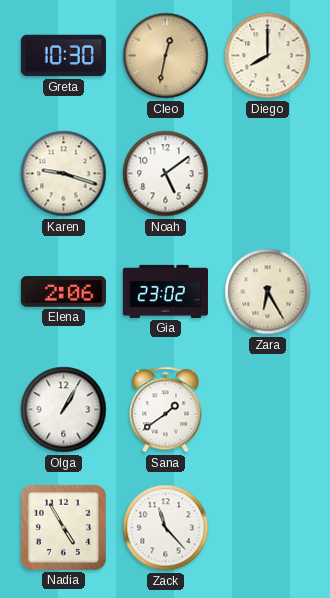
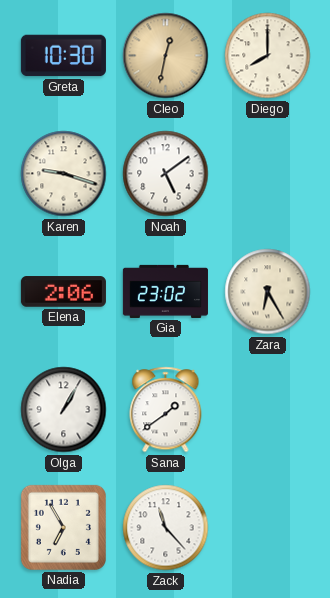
Nadia: 4:55 -> 6:55
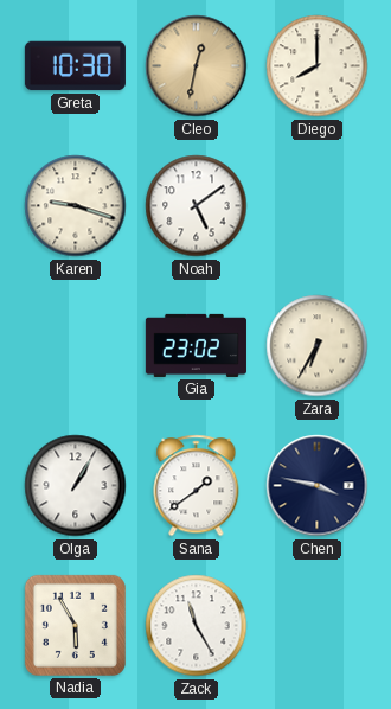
Elena: 2:06 -> none
Zara: 6:25 -> 6:35
Chen: none -> 3:47
Nadia: 6:55 -> 5:55
Zack: 11:23 -> 11:25
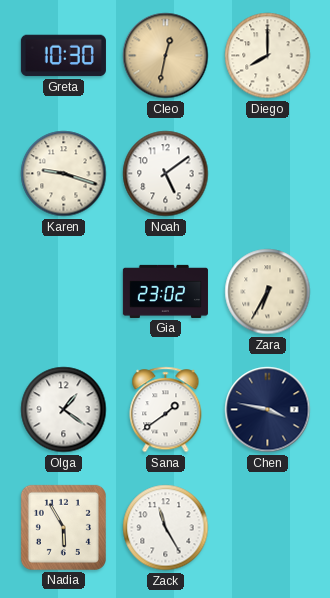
Olga: 1:05 -> 1:21
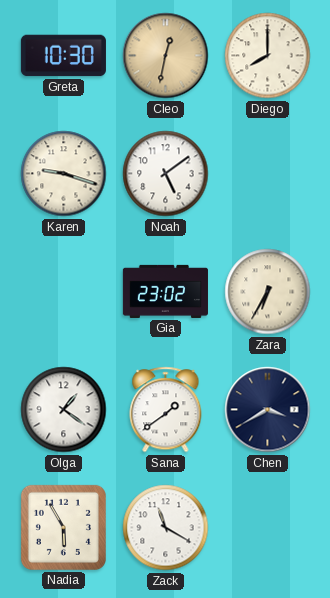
Chen: 3:47 -> 3:40
Zack: 11:25 -> 11:20
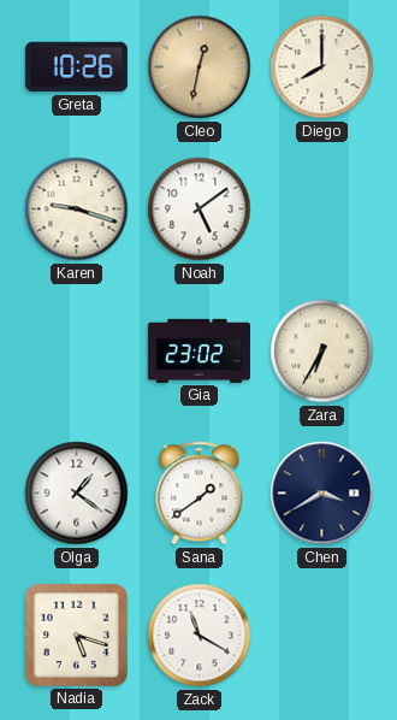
Greta: 10:30 -> 10:26
Nadia: 5:55 -> 5:18
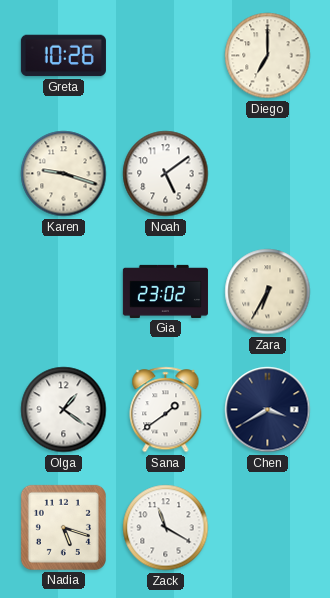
Cleo: 12:32 -> none
Diego: 8:00 -> 7:00
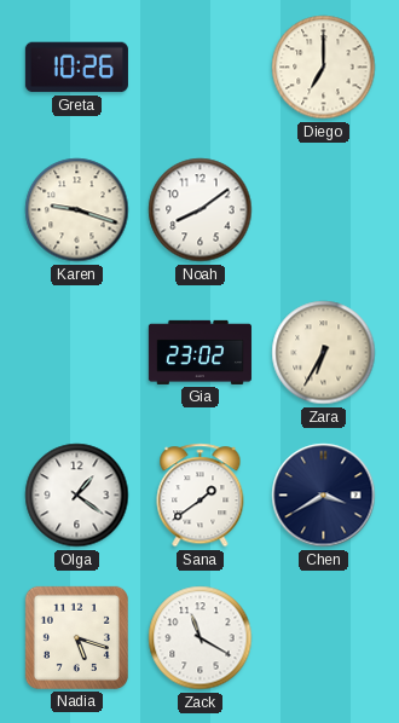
Noah: 5:09 -> 8:09
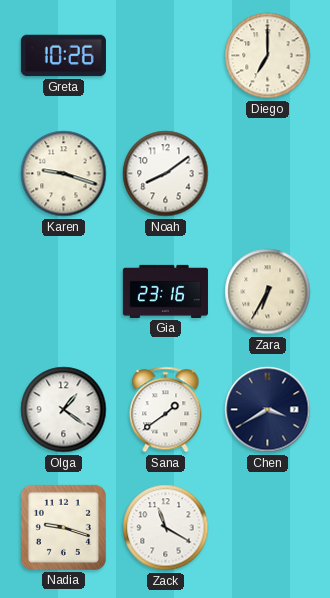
Gia: 23:02 -> 23:16
Nadia: 5:18 -> 9:18
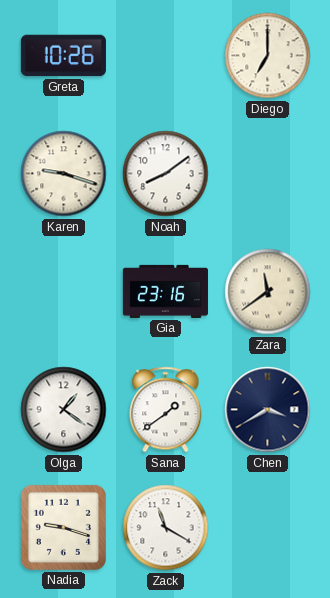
Zara: 6:35 -> 11:39
